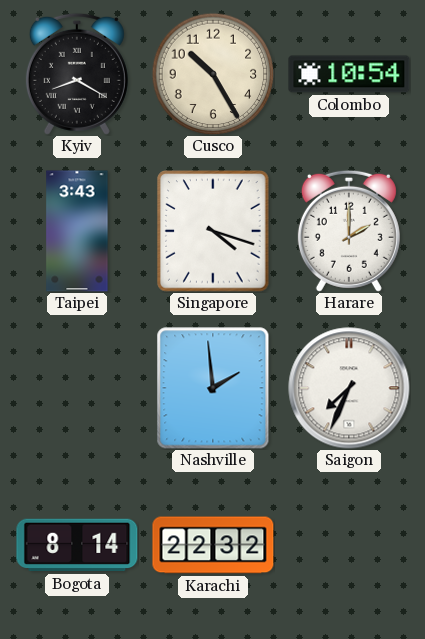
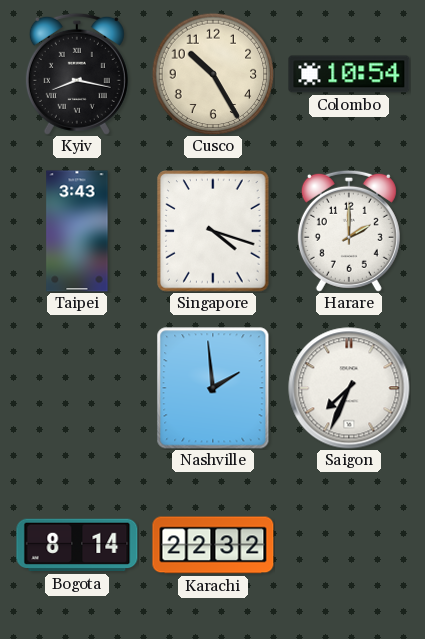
Kyiv: 8:20 -> 8:17
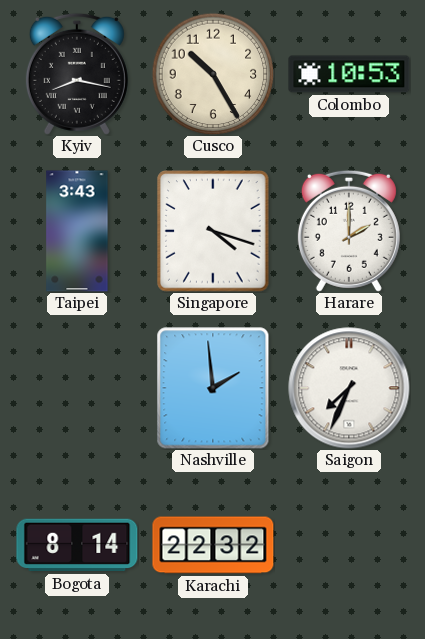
Colombo: 10:54 -> 10:53
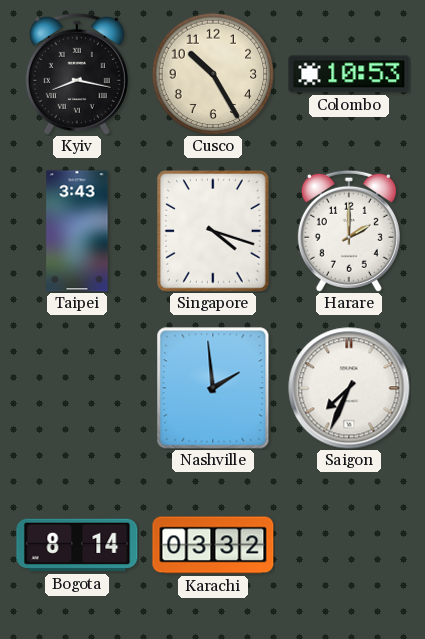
Karachi: 22:32 -> 03:32
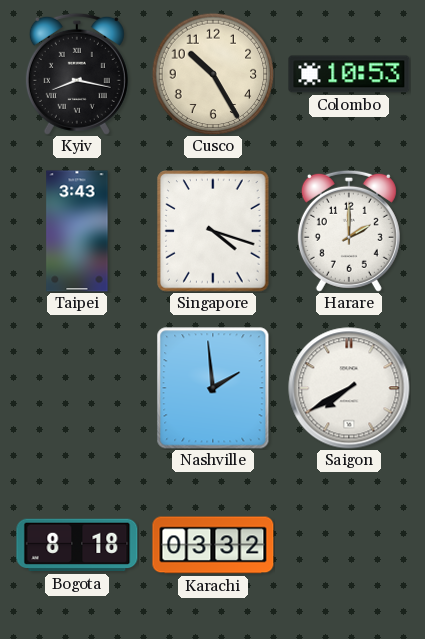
Saigon: 7:34 -> 7:40
Bogota: 8:14 -> 8:18
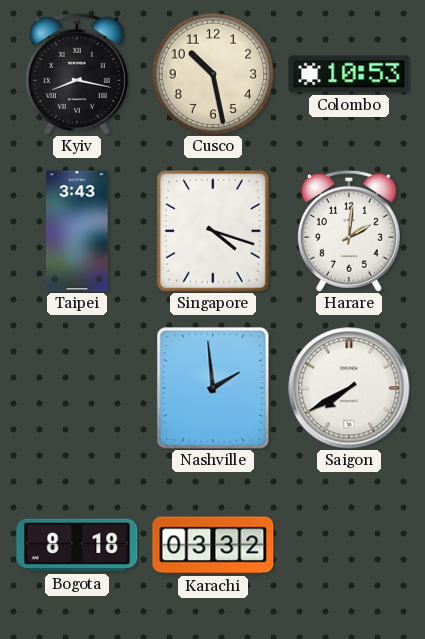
Cusco: 10:25 -> 10:28
Harare: 2:00 -> 2:01
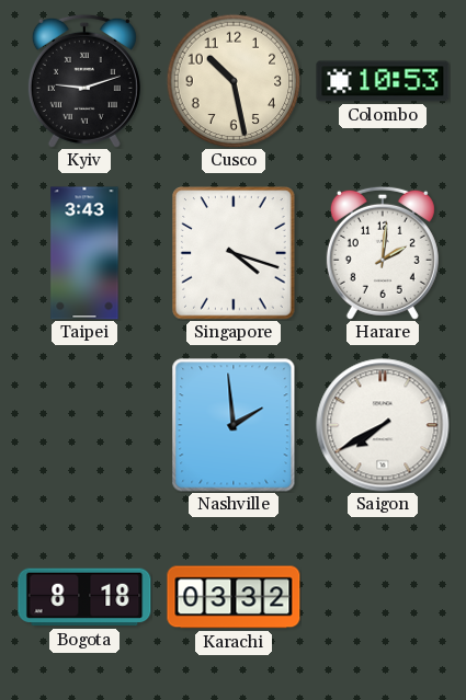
Kyiv: 8:17 -> 9:12
